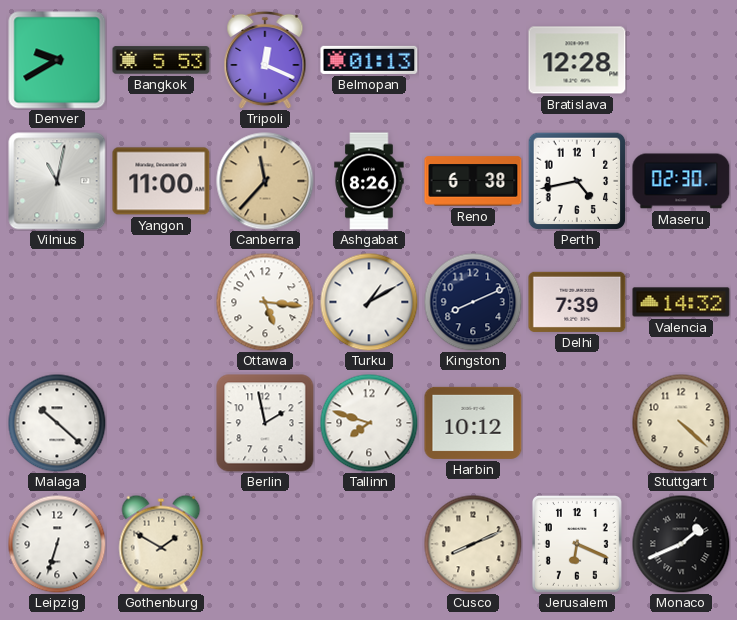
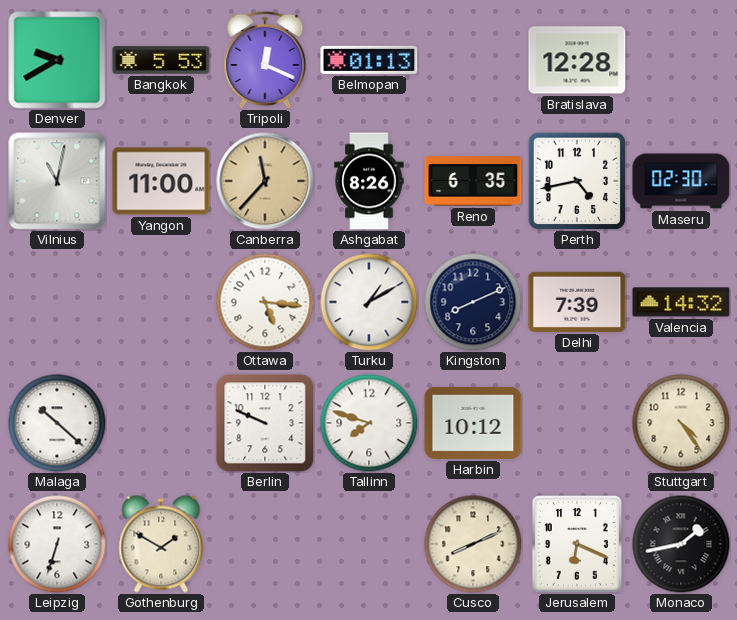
Reno: 6:38 -> 6:35
Berlin: 1:58 -> 9:49
Stuttgart: 4:22 -> 4:24
Monaco: 1:41 -> 1:43
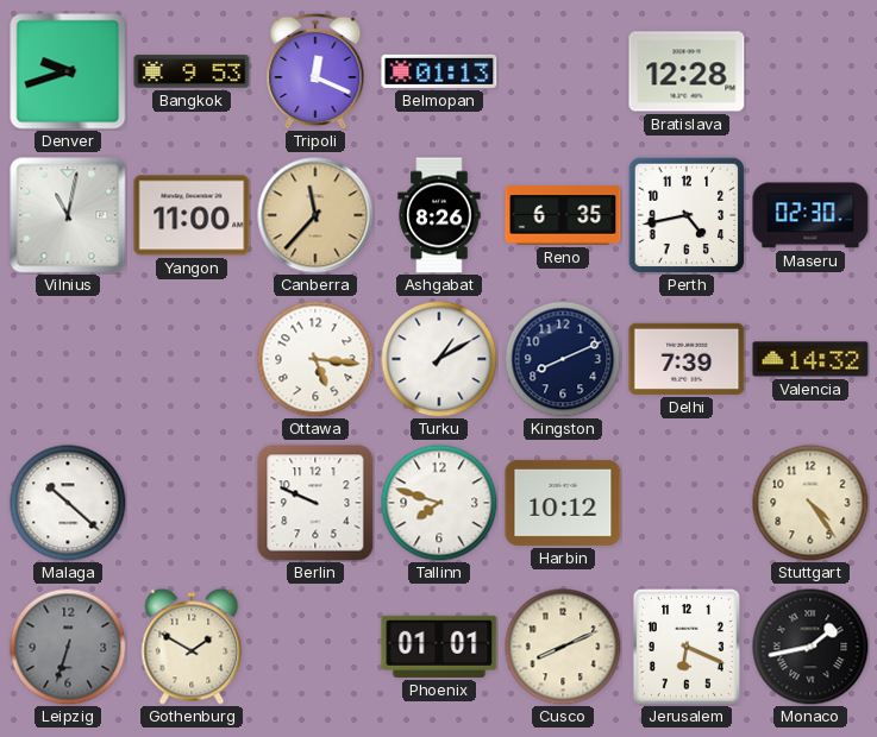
Denver: 9:40 -> 9:42
Bangkok: 5:53 -> 9:53
Leipzig dial: white -> grey
Phoenix: none -> 01:01
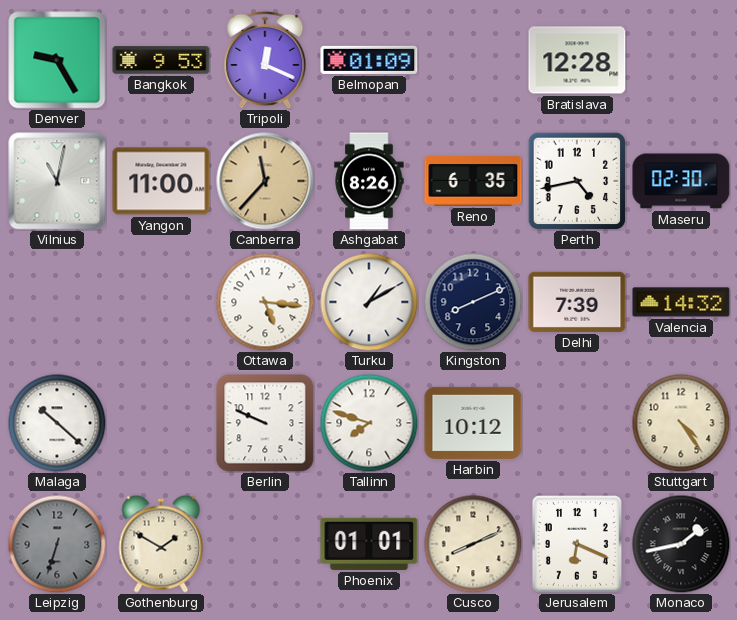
Denver: 9:42 -> 9:25
Belmopan: 01:13 -> 01:09
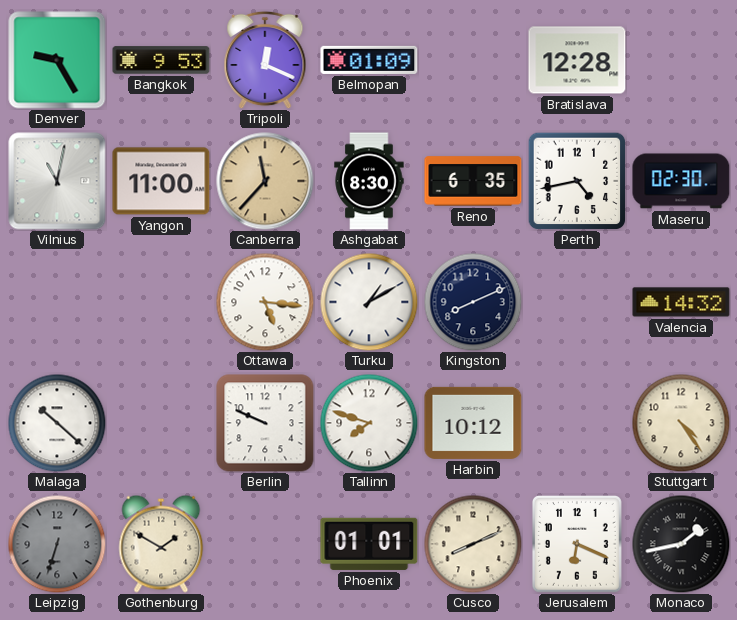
Ashgabat: 8:26 -> 8:30
Delhi: 7:39 -> none
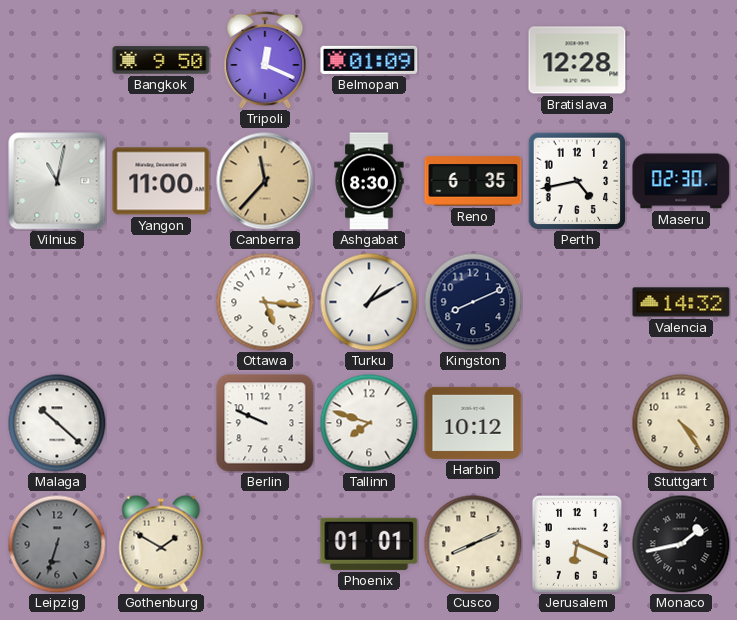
Denver: 9:25 -> none
Bangkok: 9:53 -> 9:50
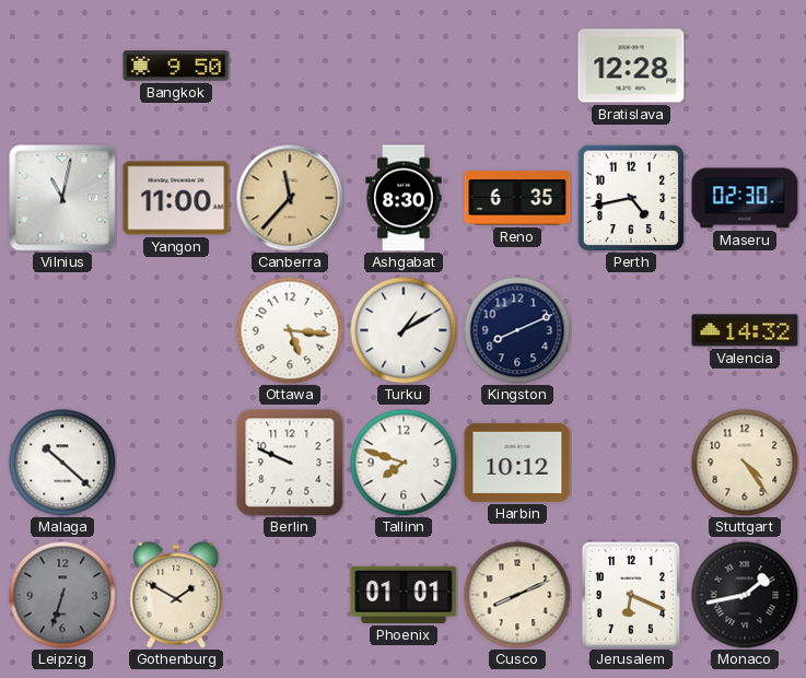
Tripoli: 12:19 -> none
Belmopan: 01:09 -> none
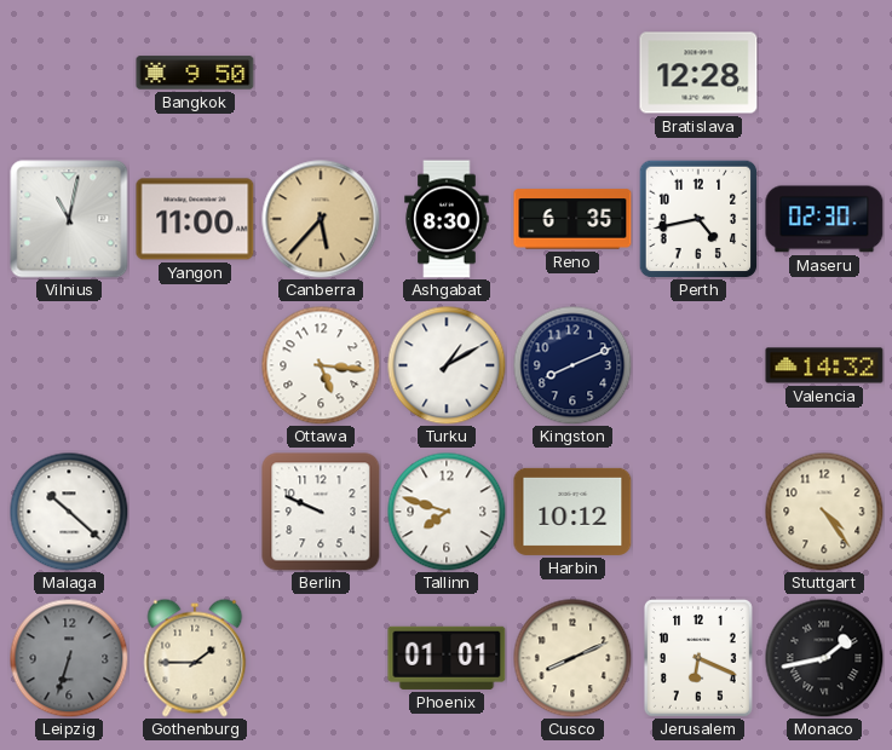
Canberra: 11:37 -> 5:37
Gothenburg: 1:50 -> 1:45
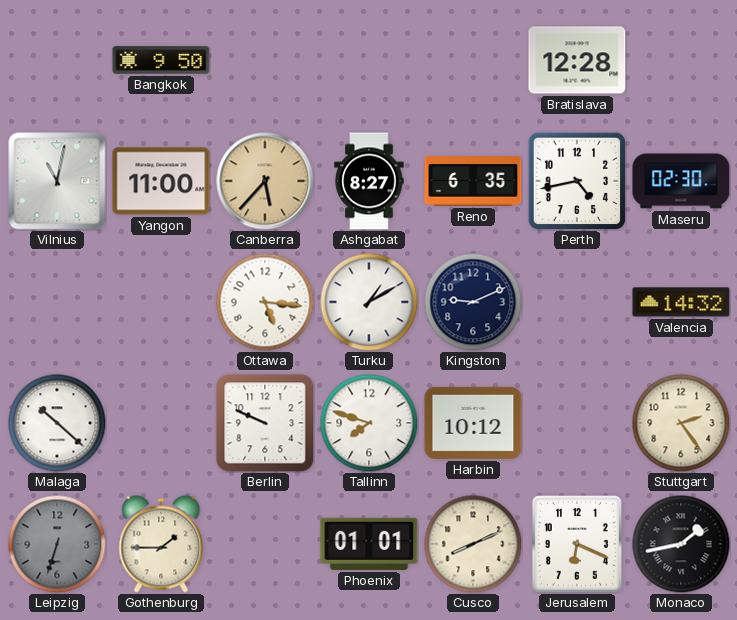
Ashgabat: 8:30 -> 8:27
Kingston: 8:11 -> 9:11
Stuttgart: 4:24 -> 2:24
